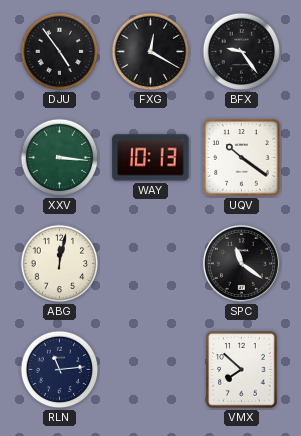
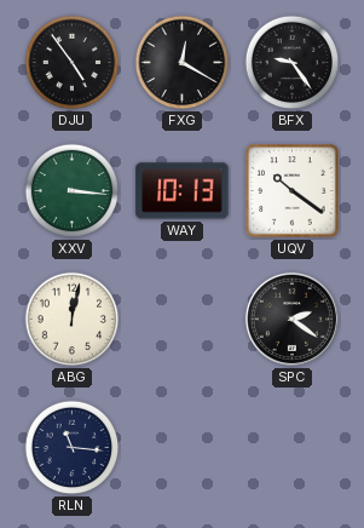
SPC: 11:21 -> 2:21
RLN: 11:14 -> 11:16
VMX: 7:52 -> none
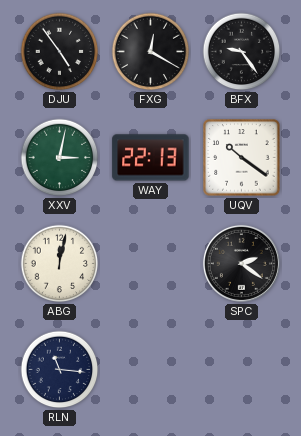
XXV: 3:16 -> 3:02
WAY: 10:13 -> 22:13
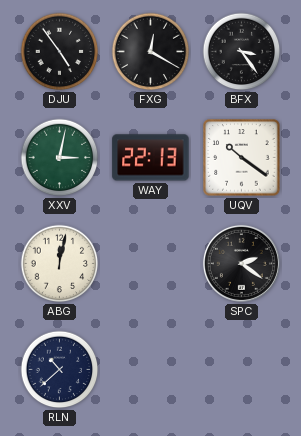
BFX: 9:24 -> 3:24
RLN: 11:16 -> 10:38
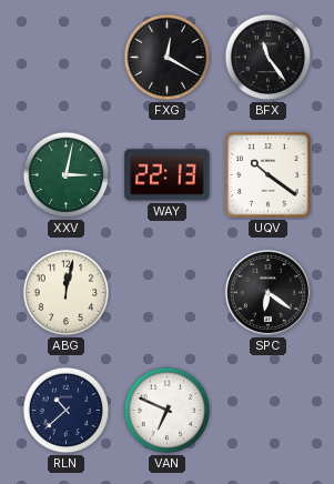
DJU: 4:54 -> none
BFX: 3:24 -> 11:24
SPC: 2:21 -> 6:21
VAN: none -> 6:49
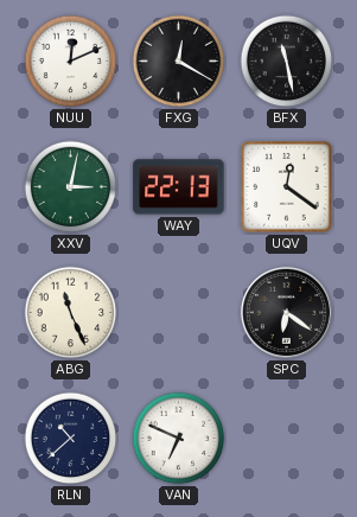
NUU: none -> 12:11
BFX: 11:24 -> 11:28
UQV: 10:21 -> 12:21
ABG: 12:02 -> 11:26
